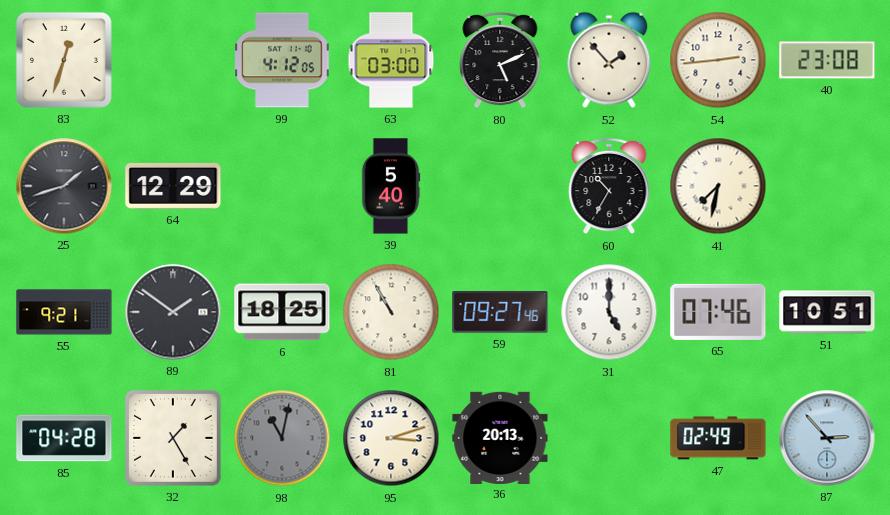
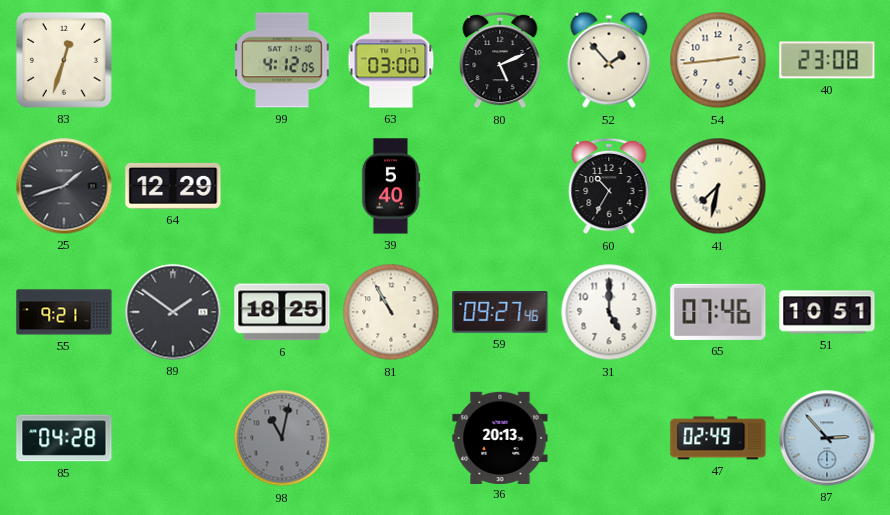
32: 1:25 -> none
95: 3:12 -> none
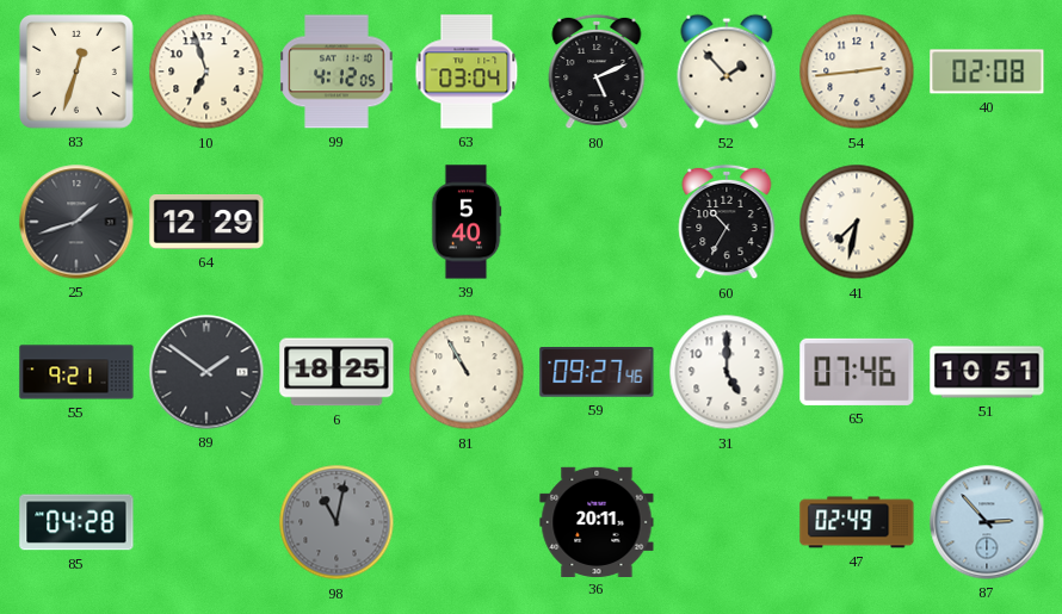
10: none -> 6:57
63: 03:00 -> 03:04
40: 23:08 -> 02:08
36: 20:13 -> 20:11
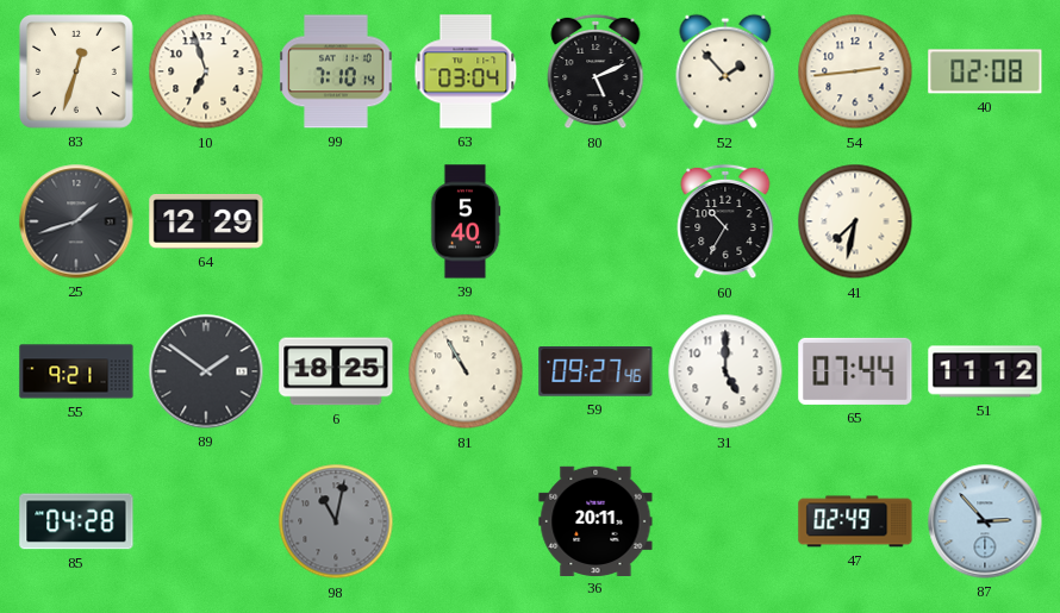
99: 4:12 -> 7:10
65: 07:46 -> 07:44
51: 10:51 -> 11:12
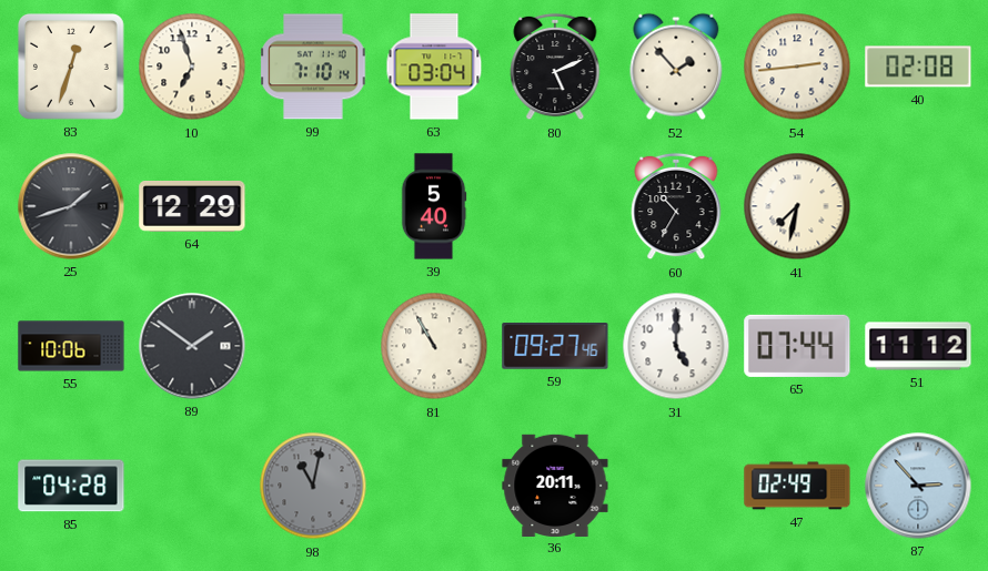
55: 9:21 -> 10:06
6: 18:25 -> none
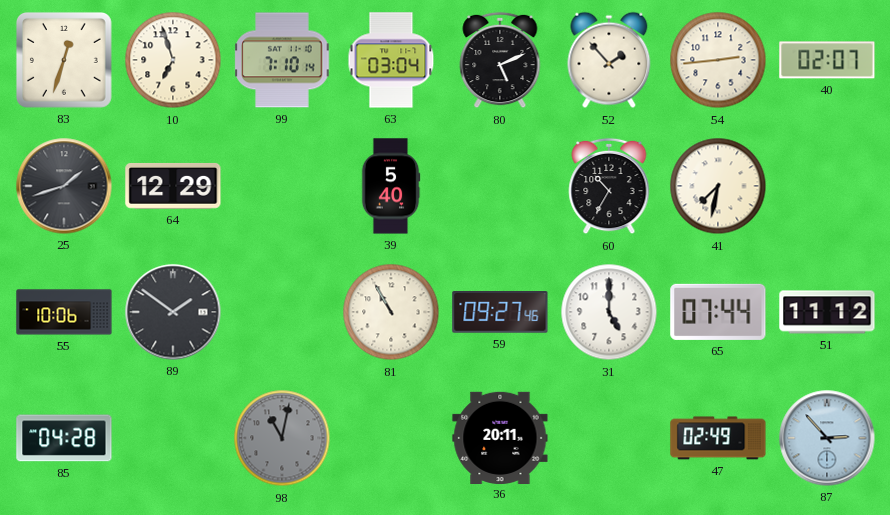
40: 02:08 -> 02:07
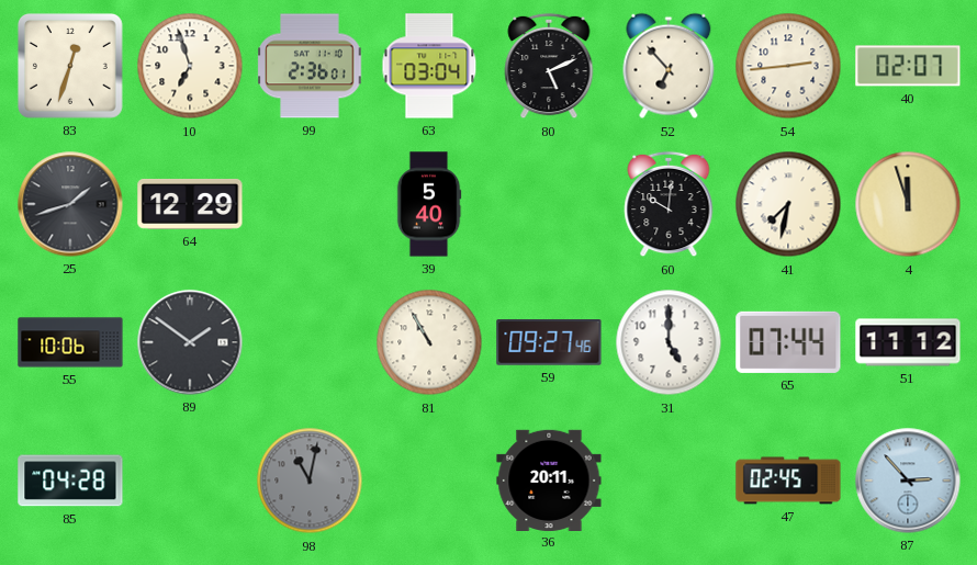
99: 7:10 -> 2:36
52: 1:53 -> 6:53
60: 10:35 -> 10:01
4: none -> 11:57
47: 02:49 -> 02:45
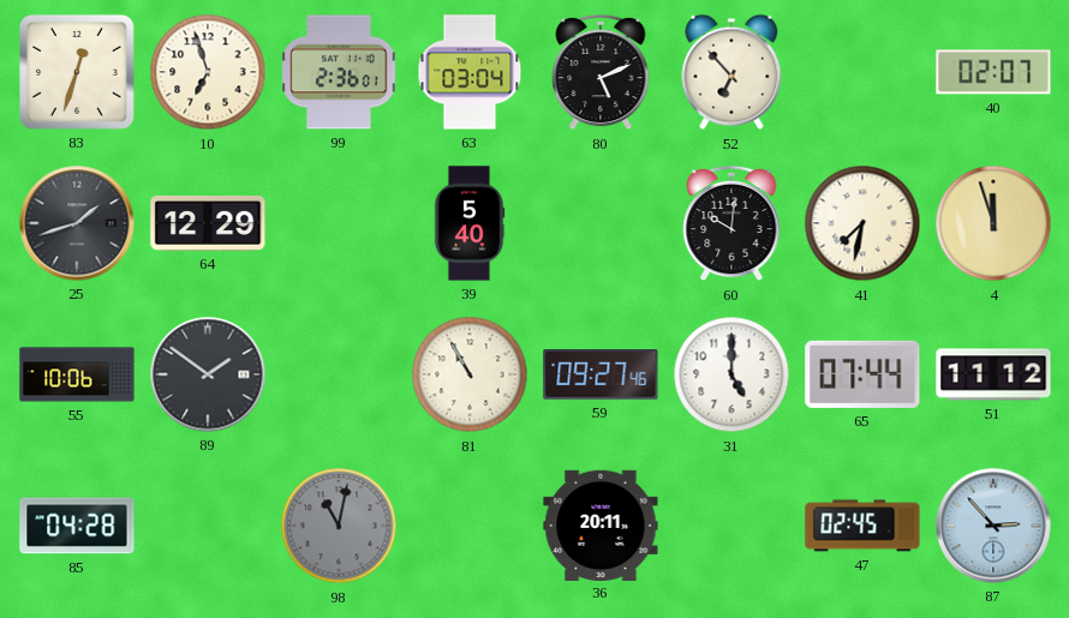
54: 2:44 -> none
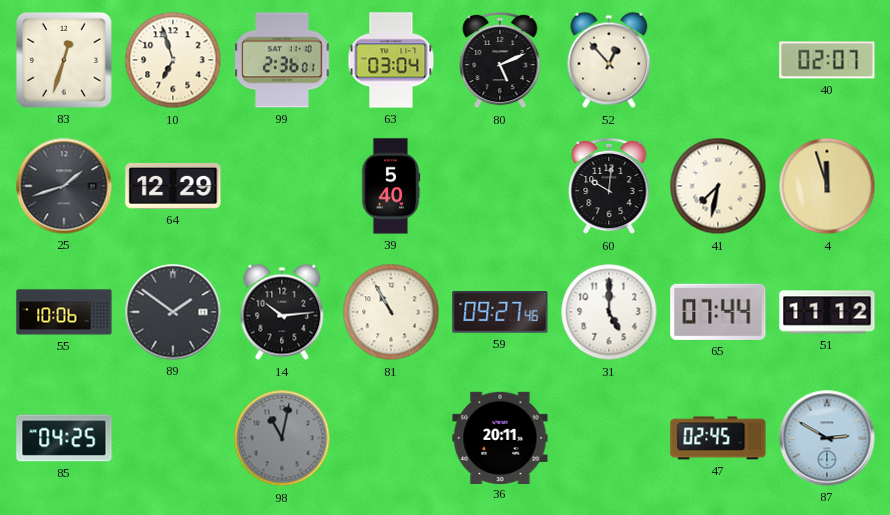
52: 6:53 -> 12:53
14: none -> 10:14
85: 04:28 -> 04:25
87: 2:53 -> 2:50
